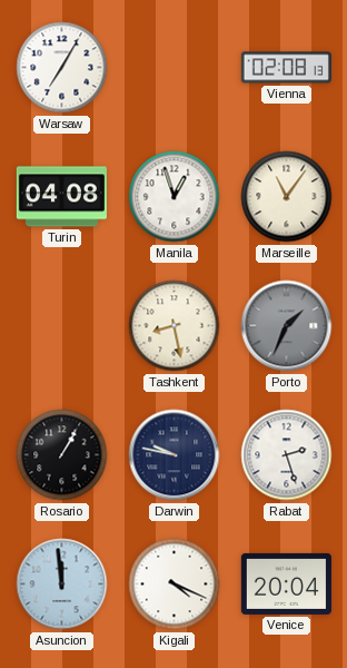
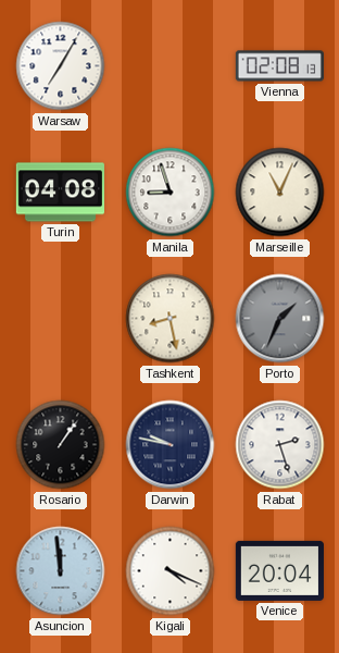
Manila: 12:57 -> 8:57
Marseille: 11:06 -> 11:04
Rosario: 1:05 -> 1:06
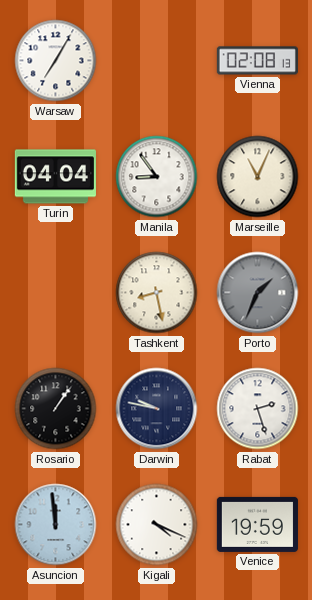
Turin: 04:08 -> 04:04
Manila: 8:57 -> 8:54
Venice: 20:04 -> 19:59
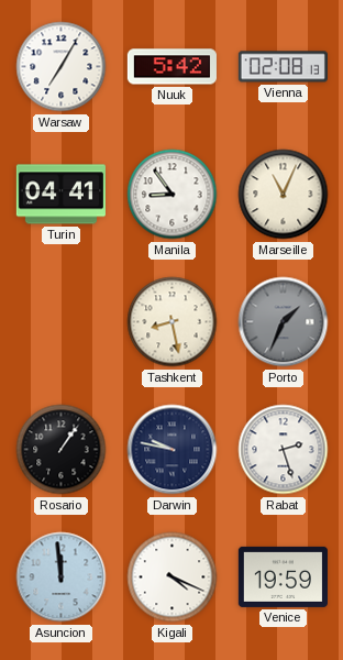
Nuuk: none -> 5:42
Turin: 04:04 -> 04:41
